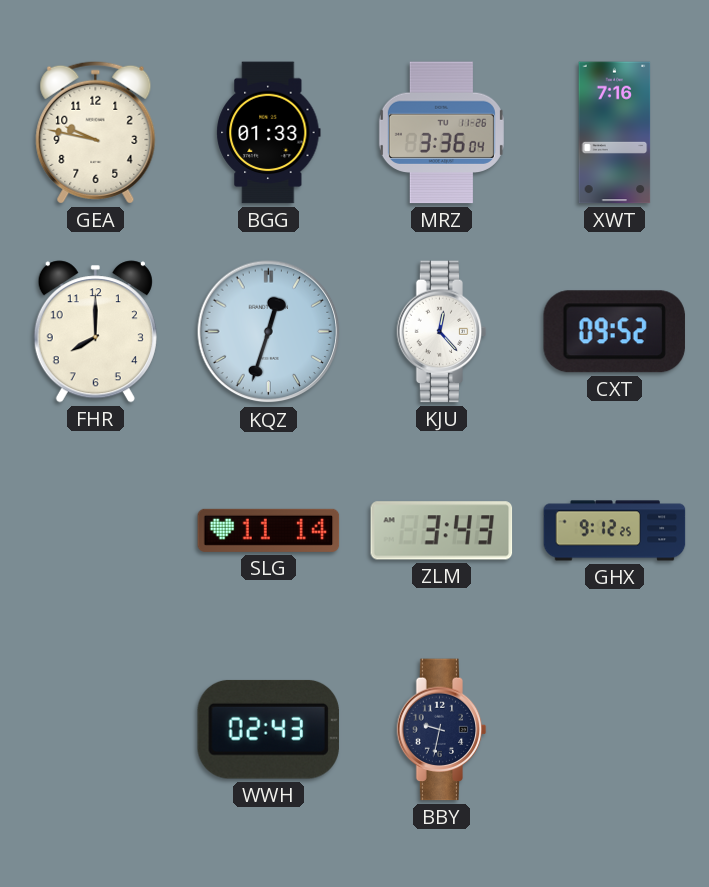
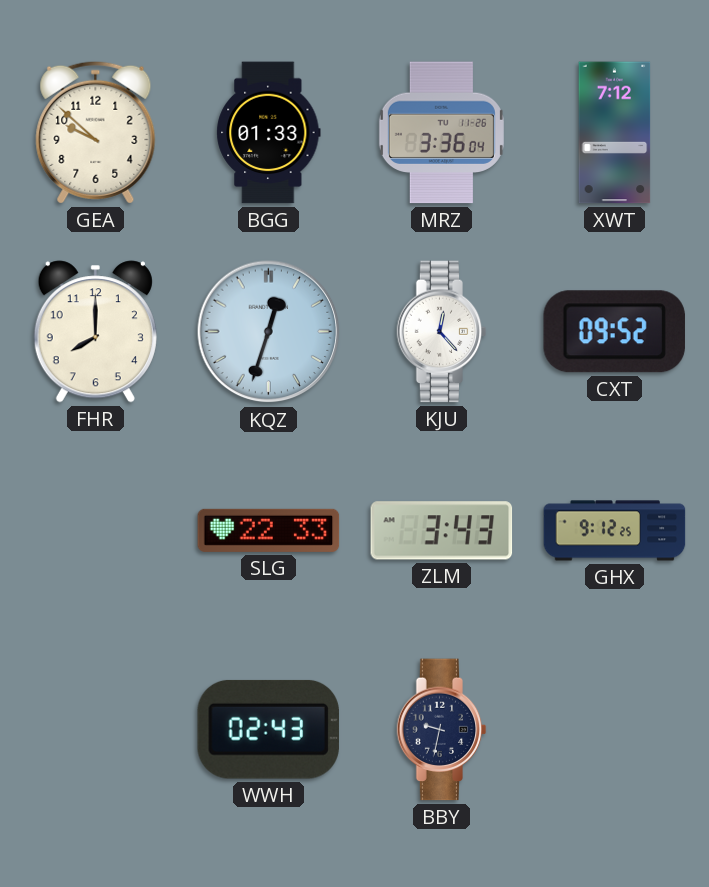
GEA: 9:47 -> 9:52
XWT: 7:16 -> 7:12
SLG: 11:14 -> 22:33
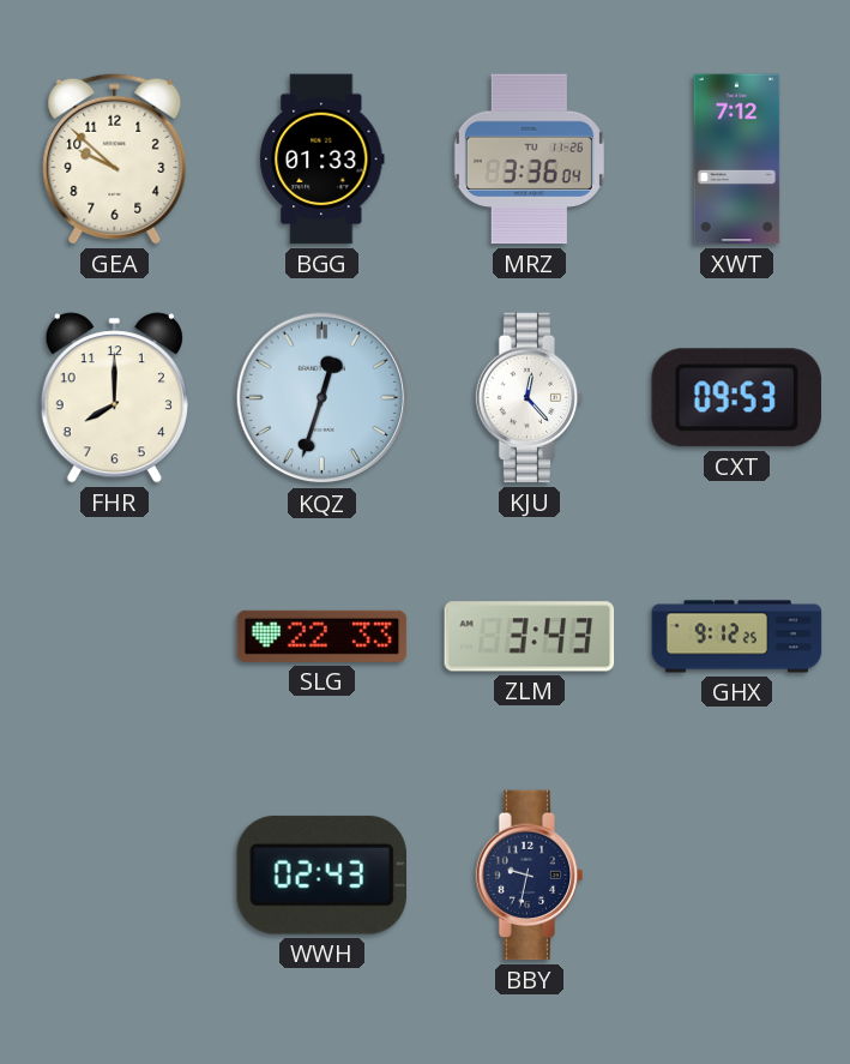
CXT: 09:52 -> 09:53
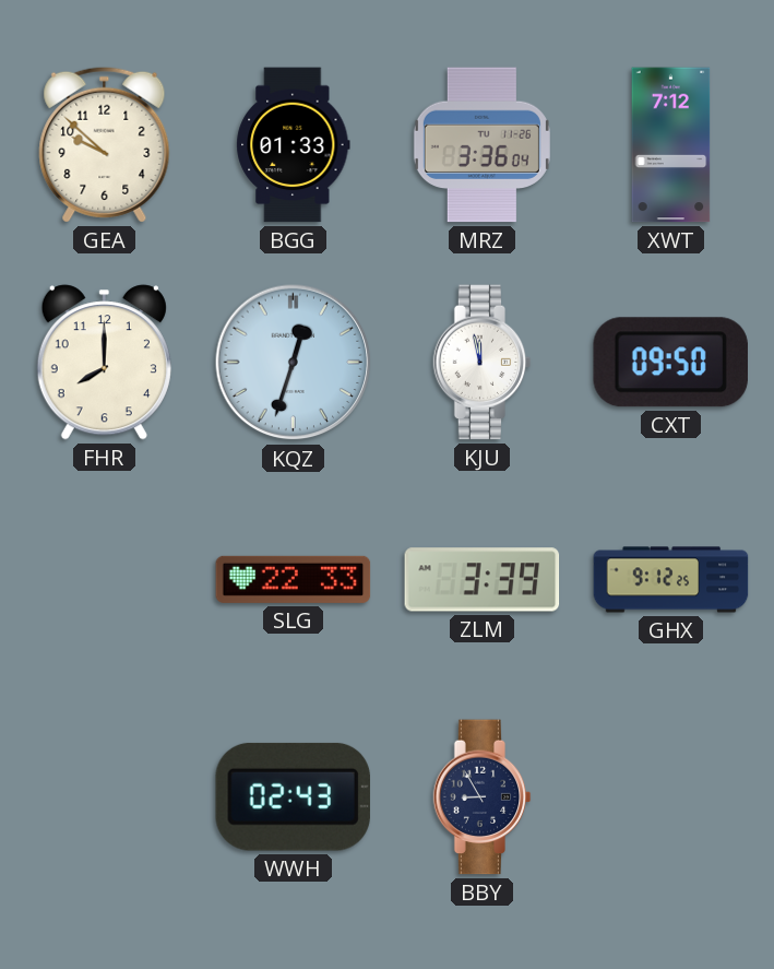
KJU: 12:23 -> 11:58
CXT: 09:53 -> 09:50
ZLM: 3:43 -> 3:39
BBY: 9:32 -> 8:55
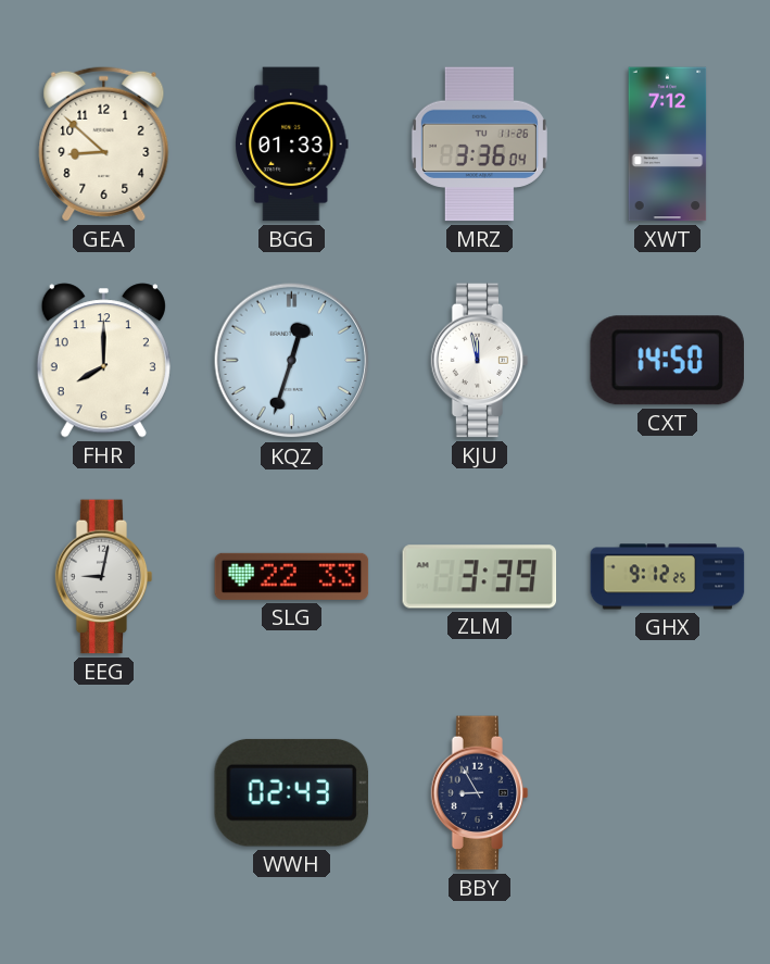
GEA: 9:52 -> 8:52
CXT: 09:50 -> 14:50
EEG: none -> 9:02
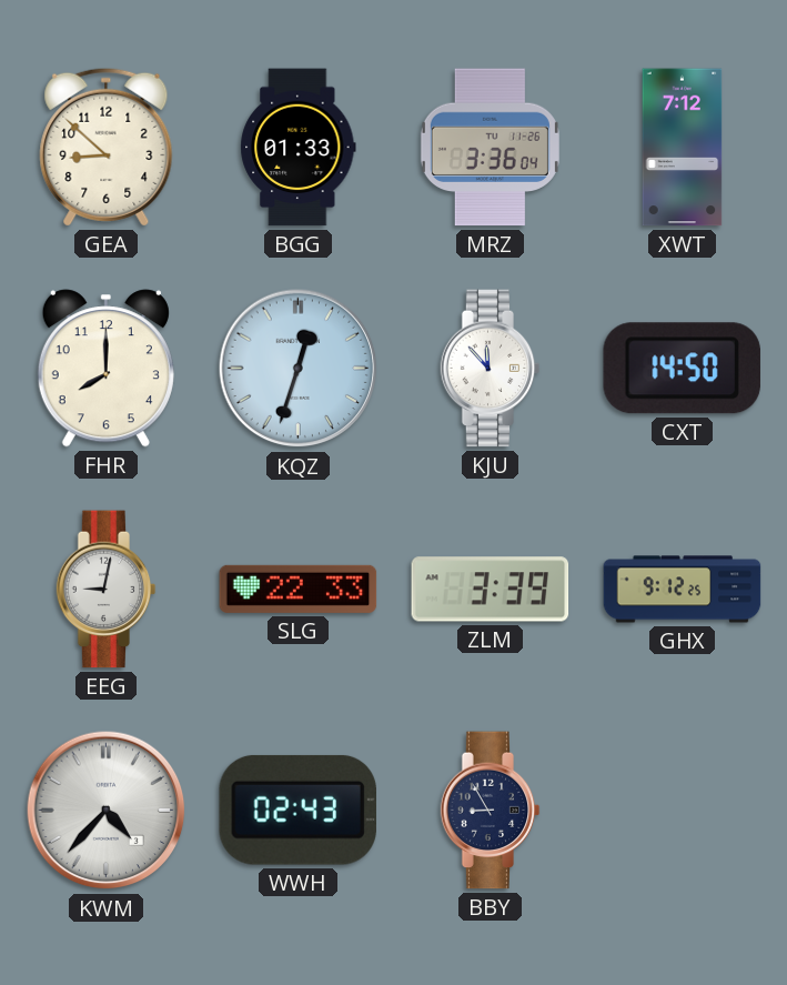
KJU: 11:58 -> 11:53
KWM: none -> 4:37
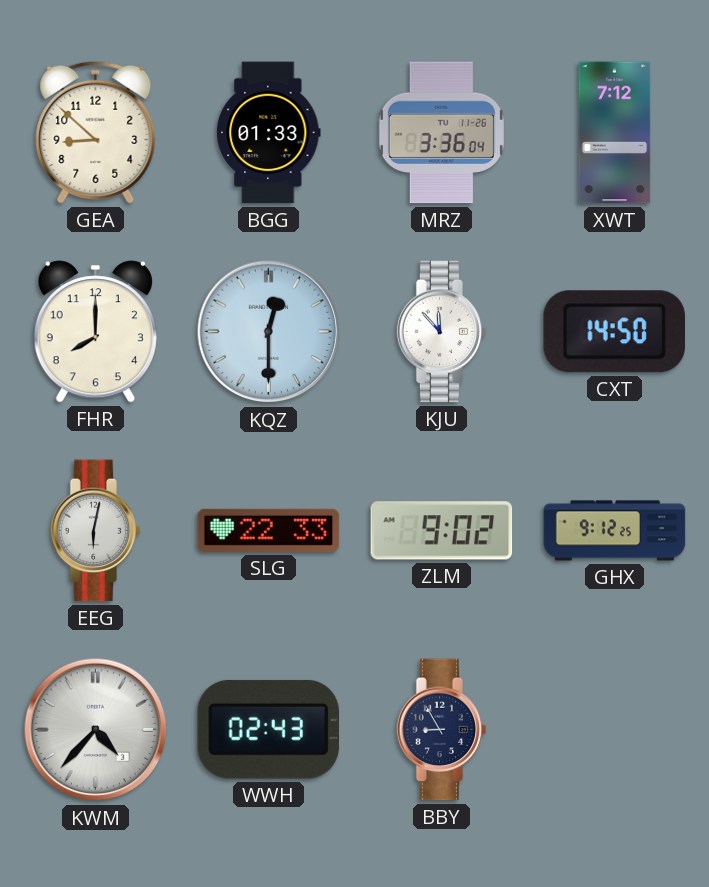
KQZ: 12:33 -> 12:30
EEG: 9:02 -> 6:02
ZLM: 3:39 -> 9:02
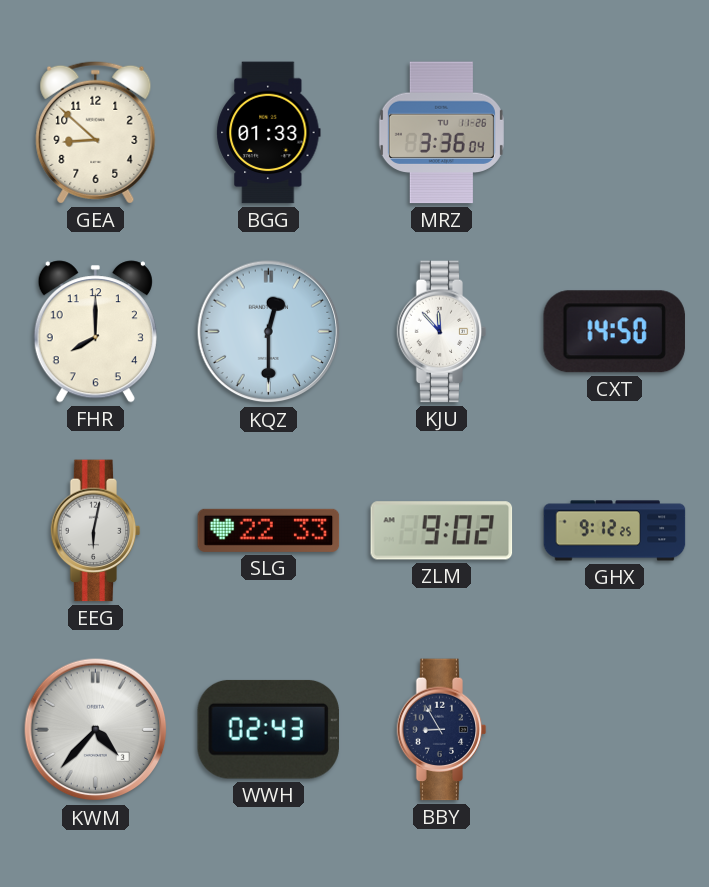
XWT: 7:12 -> none
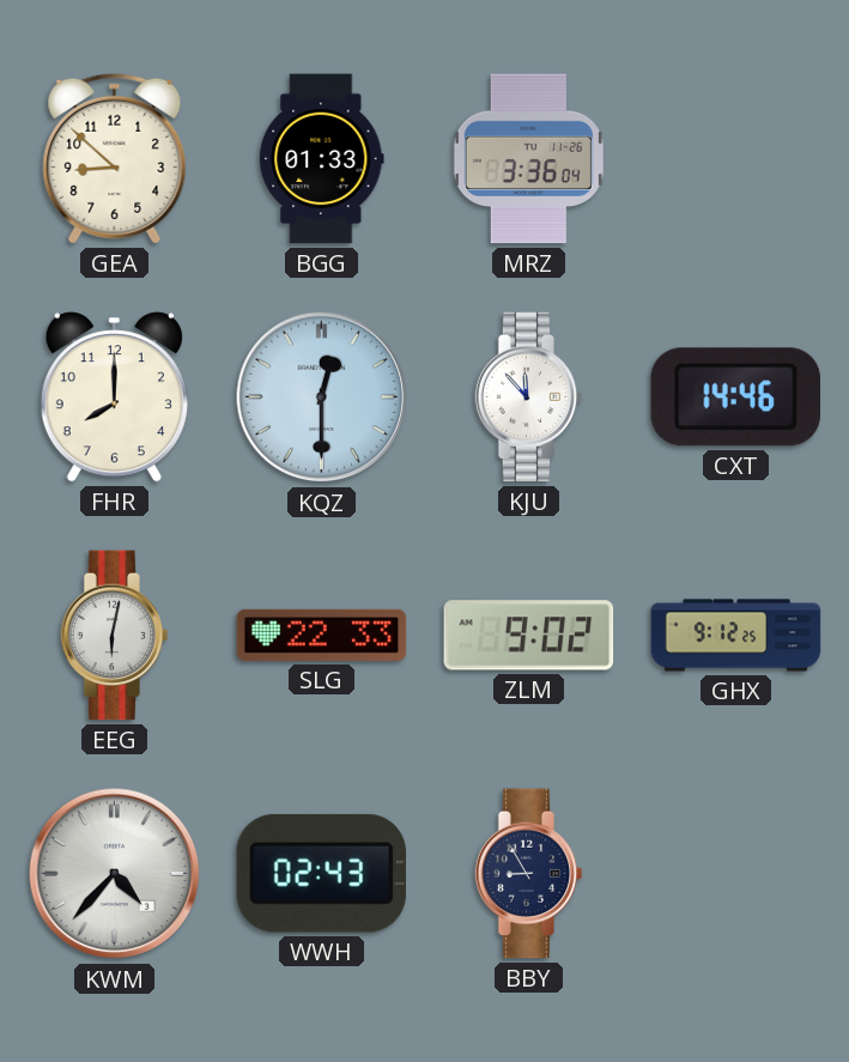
CXT: 14:50 -> 14:46
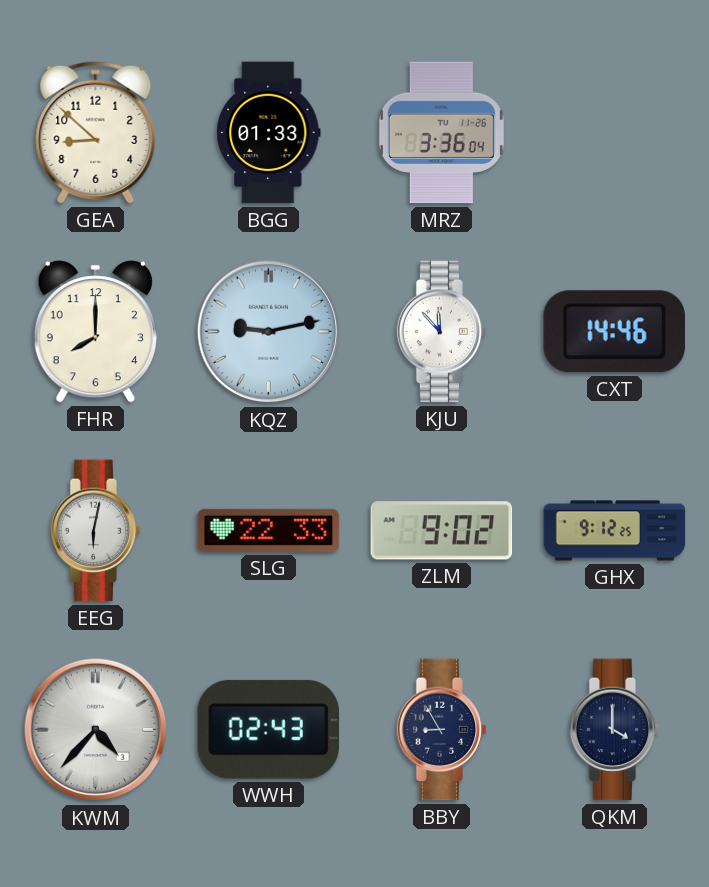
KQZ: 12:30 -> 9:13
QKM: none -> 4:00
